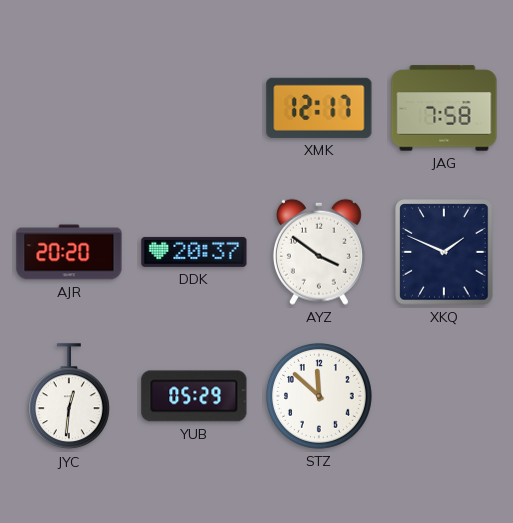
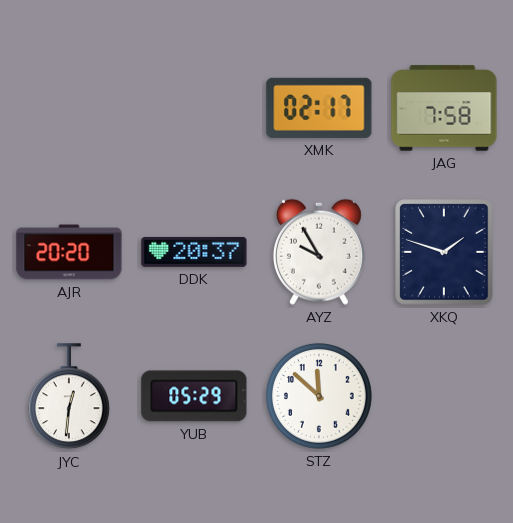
XMK: 12:17 -> 02:17
AYZ: 3:51 -> 9:55
XKQ: 1:49 -> 1:48
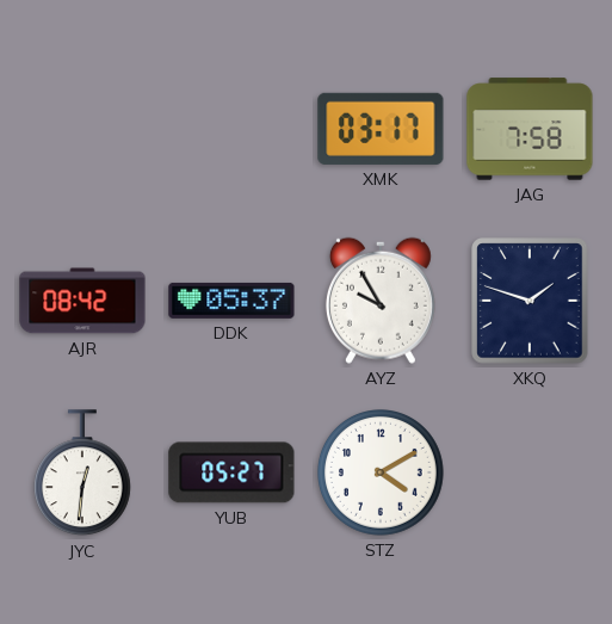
XMK: 02:17 -> 03:17
AJR: 20:20 -> 08:42
DDK: 20:37 -> 05:37
YUB: 05:29 -> 05:27
STZ: 11:52 -> 4:10
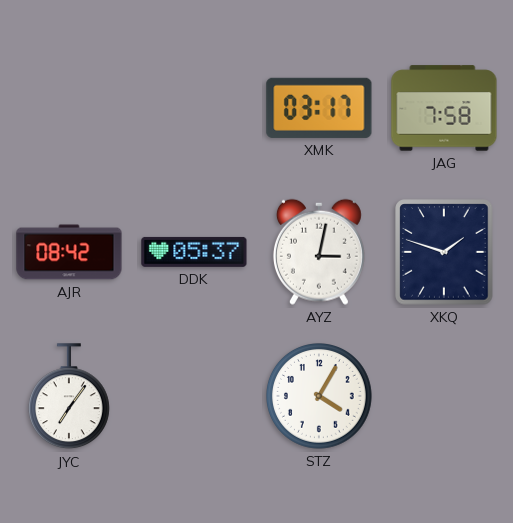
AYZ: 9:55 -> 3:02
JYC: 12:31 -> 7:06
YUB: 05:27 -> none
STZ: 4:10 -> 4:05
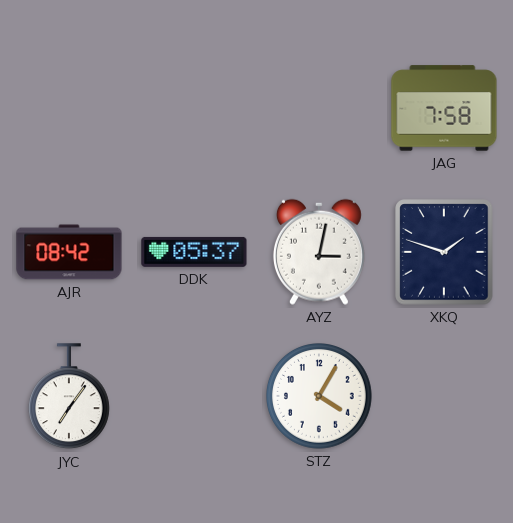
XMK: 03:17 -> none
